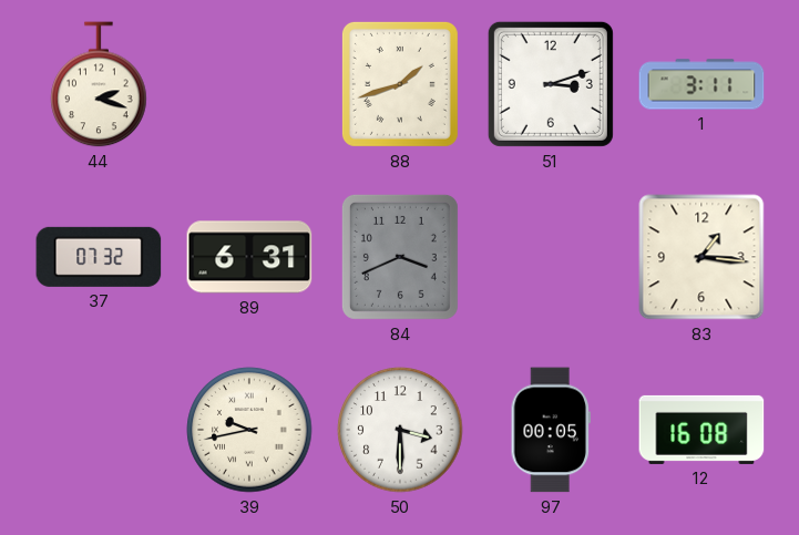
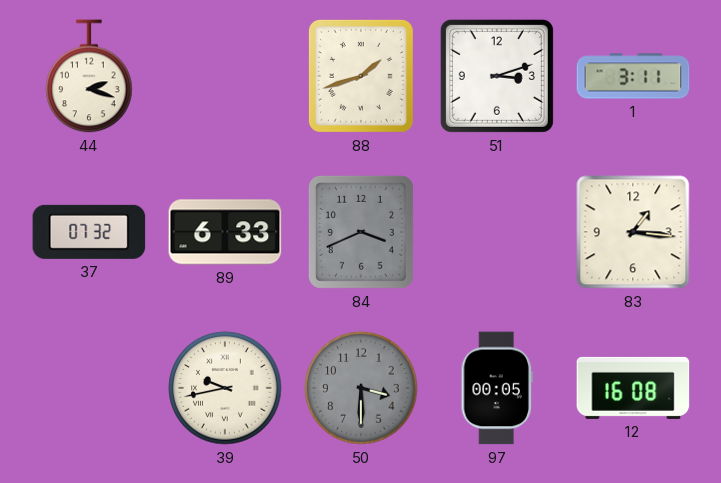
89: 6:31 -> 6:33
50 dial: white -> grey
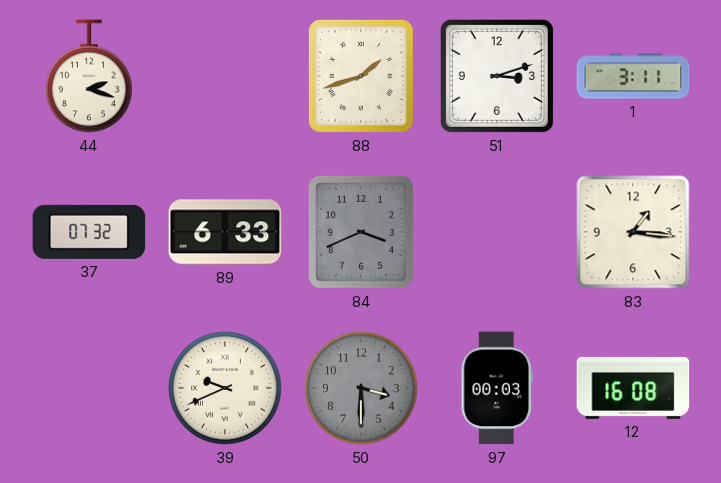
39: 9:43 -> 9:41
97: 00:05 -> 00:03
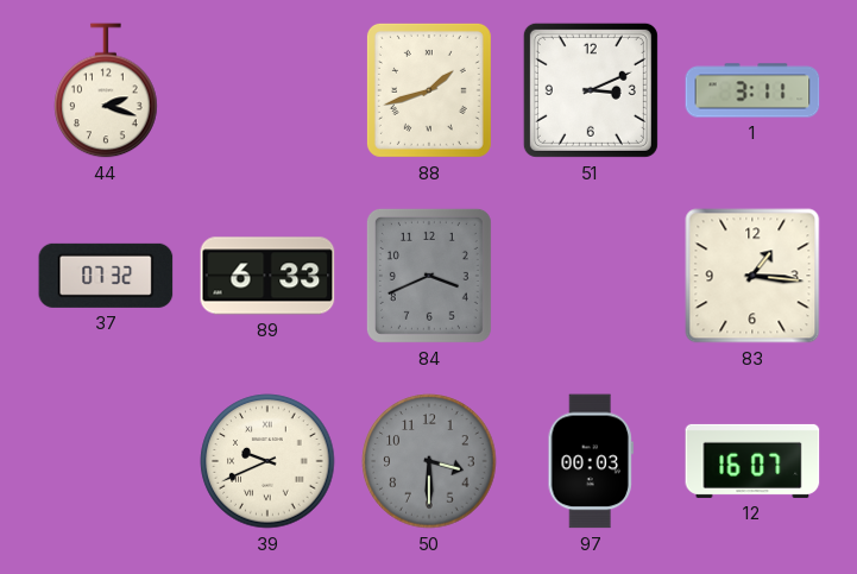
51: 3:12 -> 3:11
12: 16:08 -> 16:07
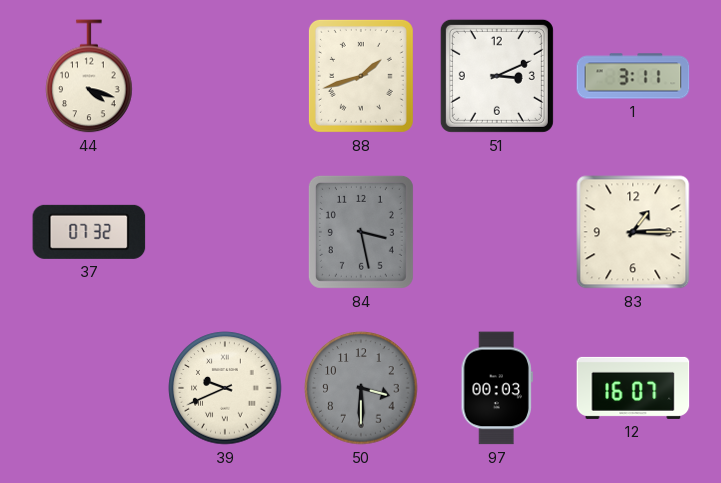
44: 2:18 -> 4:18
89: 6:33 -> none
84: 3:41 -> 3:28
83: 1:16 -> 1:15
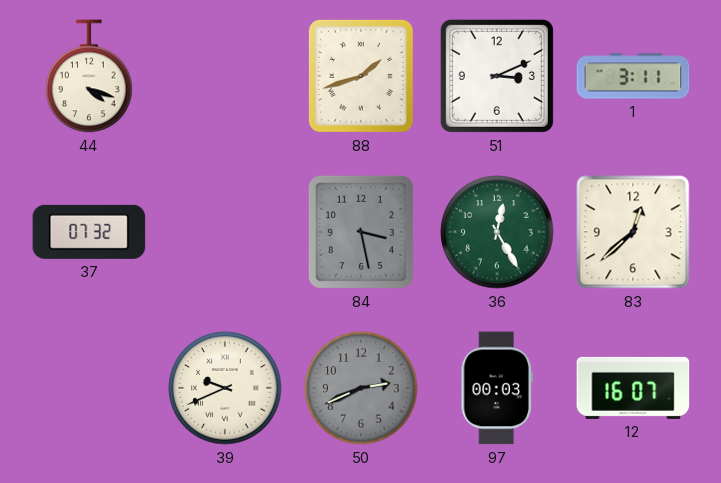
36: none -> 12:25
83: 1:15 -> 12:38
50: 3:30 -> 2:41
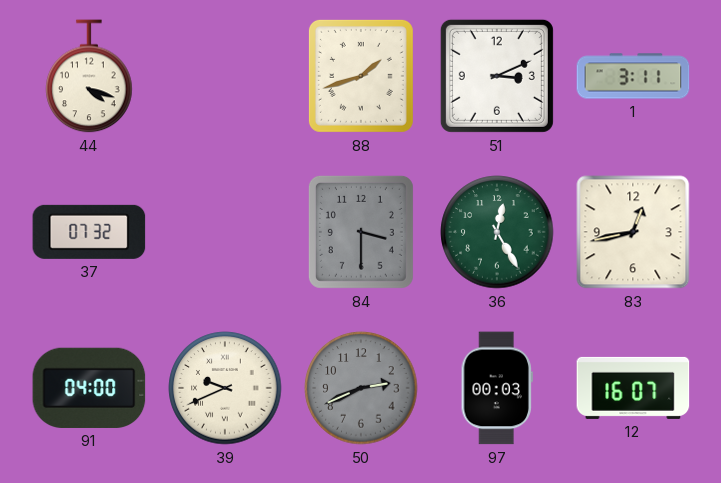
84: 3:28 -> 3:30
83: 12:38 -> 12:43
91: none -> 04:00
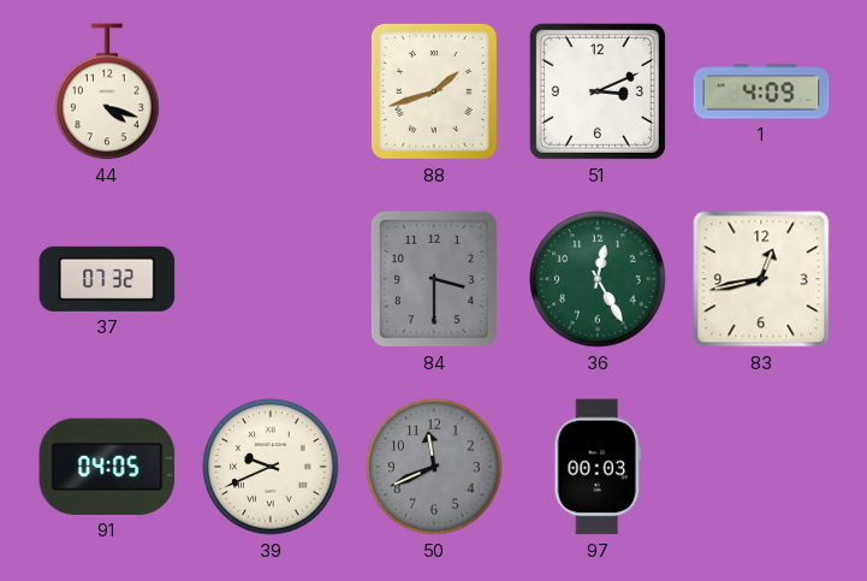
1: 3:11 -> 4:09
91: 04:00 -> 04:05
50: 2:41 -> 11:41
12: 16:07 -> none
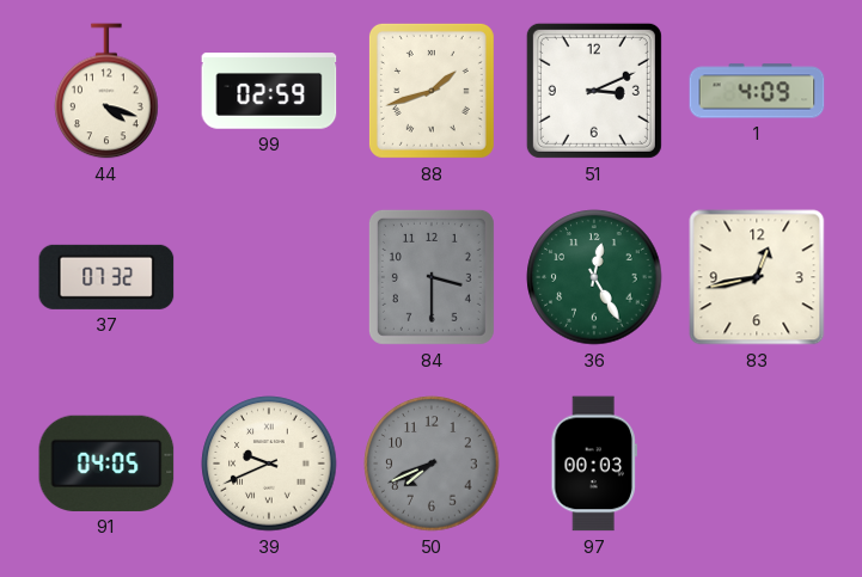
99: none -> 02:59
50: 11:41 -> 7:41
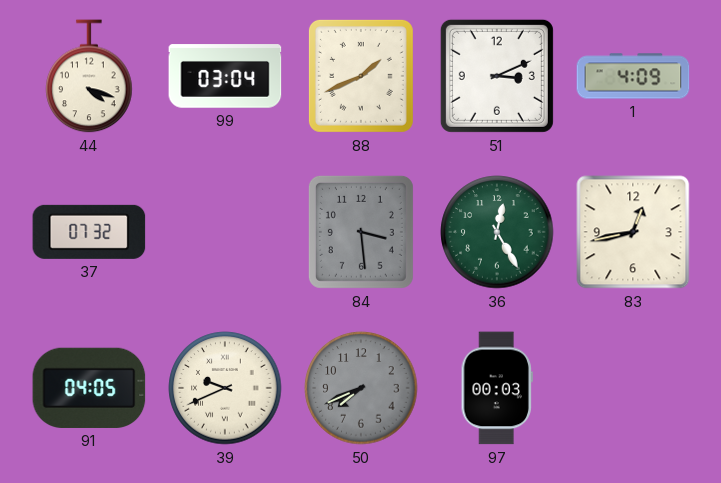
99: 02:59 -> 03:04
88: 1:42 -> 1:41
84: 3:30 -> 3:29
